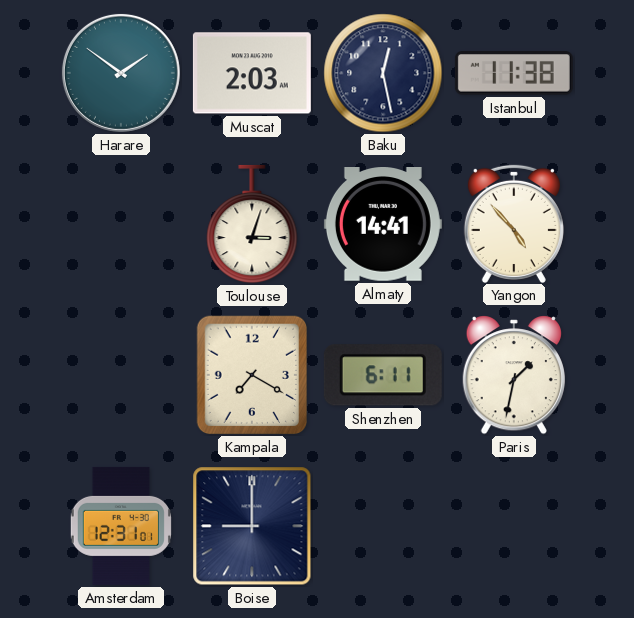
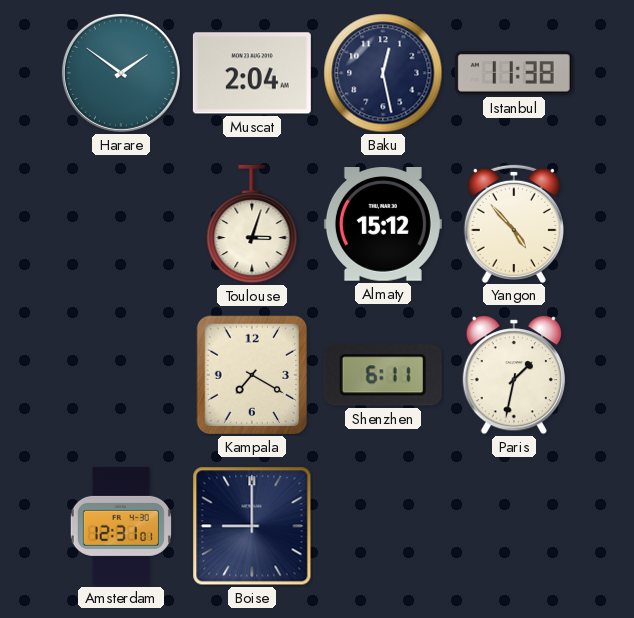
Muscat: 2:03 -> 2:04
Almaty: 14:41 -> 15:12
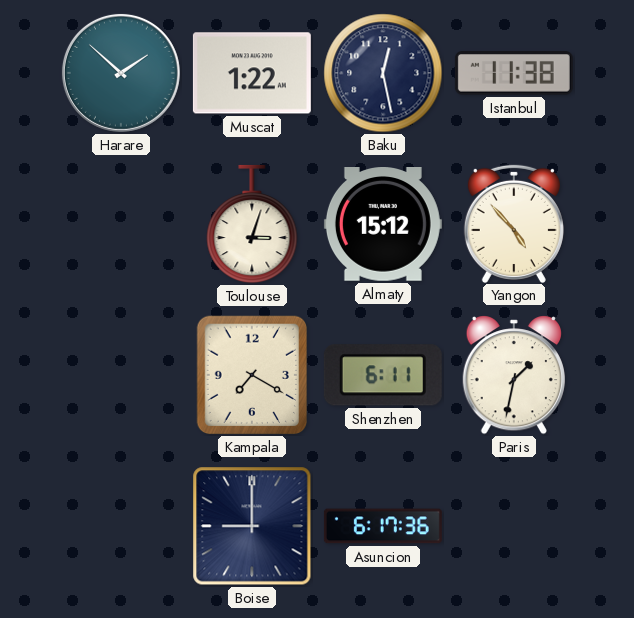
Harare: 1:51 -> 1:52
Muscat: 2:04 -> 1:22
Amsterdam: 12:31 -> none
Asuncion: none -> 6:17
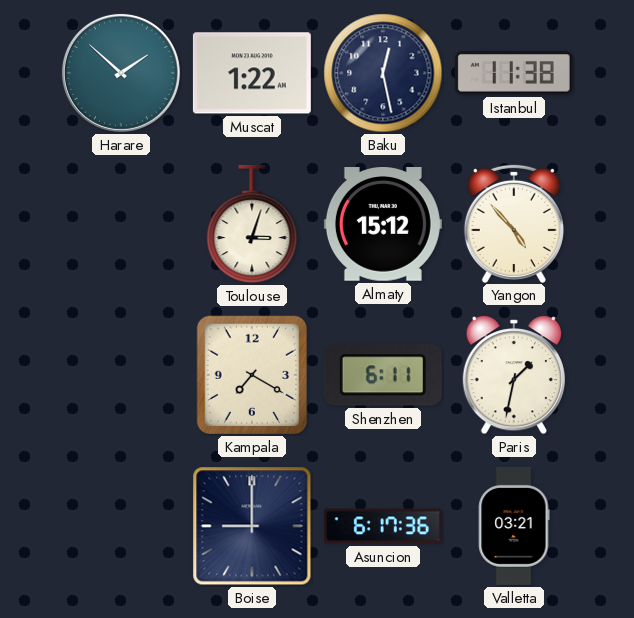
Valletta: none -> 03:21
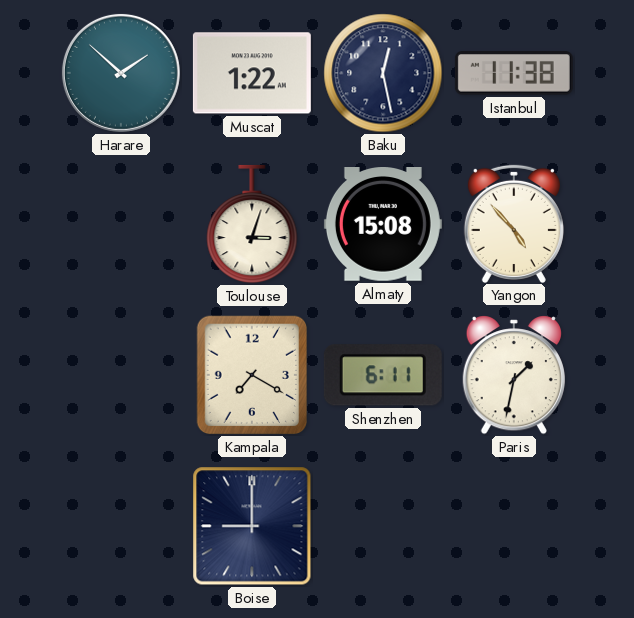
Almaty: 15:12 -> 15:08
Asuncion: 6:17 -> none
Valletta: 03:21 -> none
